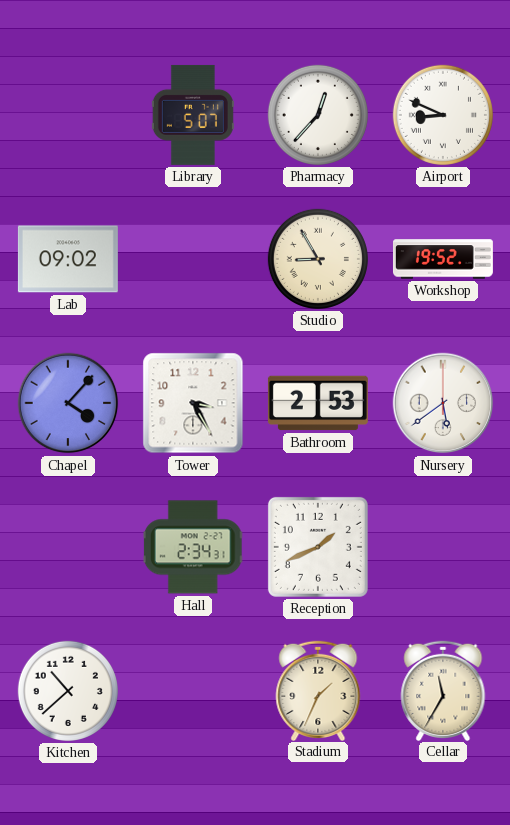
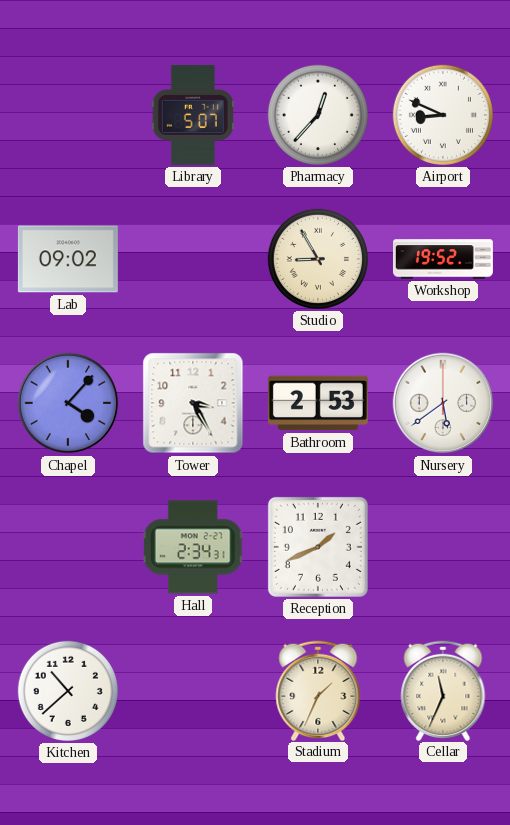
Cellar: 11:35 -> 11:34
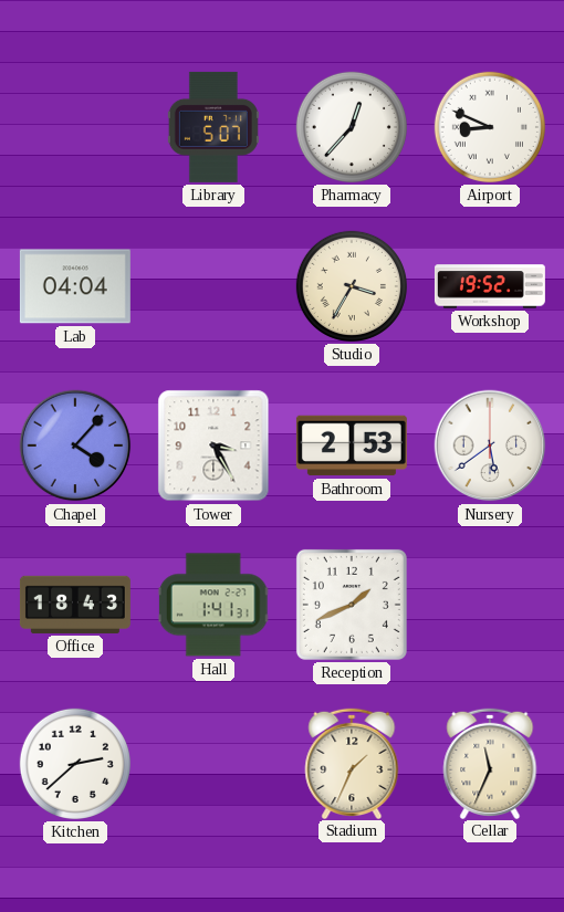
Lab: 09:02 -> 04:04
Studio: 8:55 -> 3:35
Office: none -> 18:43
Hall: 2:34 -> 1:41
Kitchen: 10:38 -> 2:38
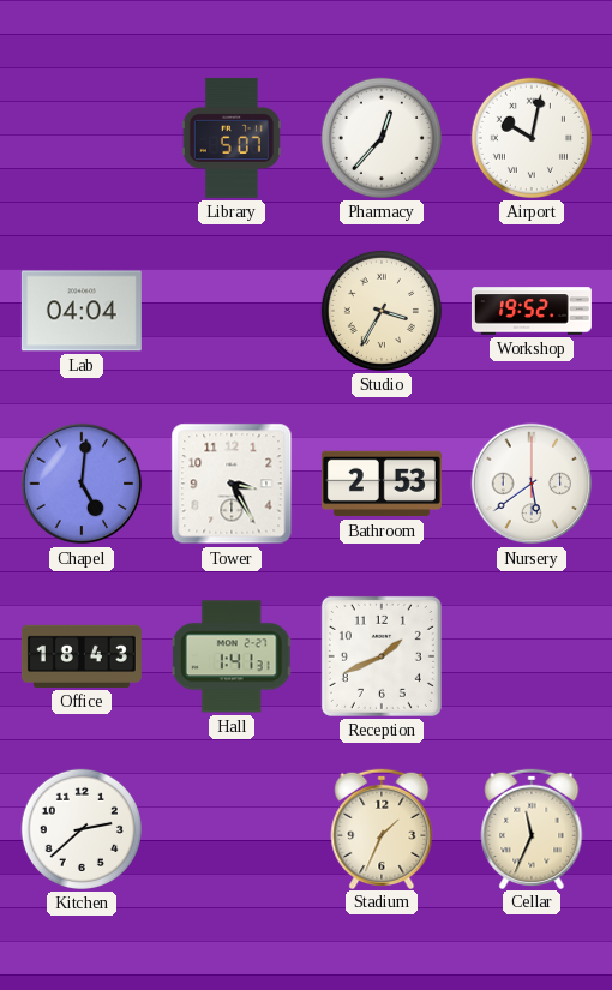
Airport: 8:49 -> 10:02
Chapel: 4:07 -> 5:01
